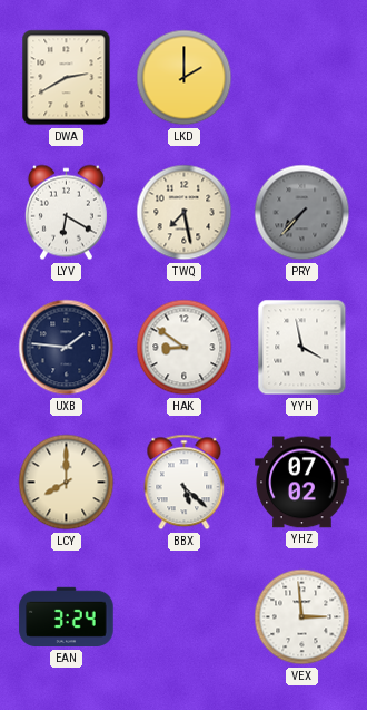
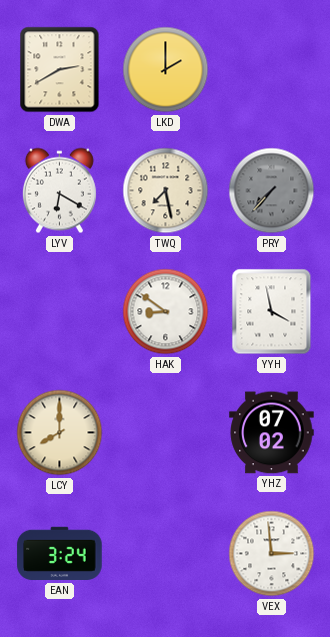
UXB: 1:46 -> none
BBX: 5:22 -> none
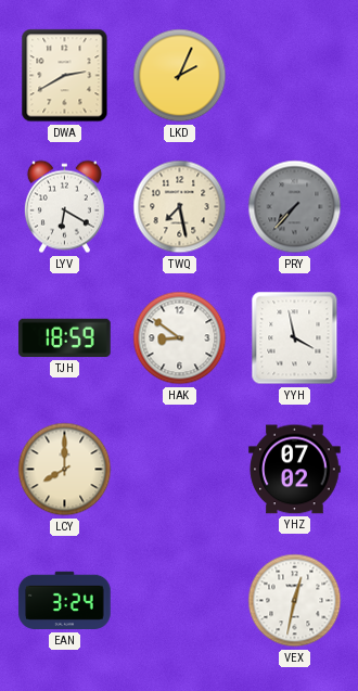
LKD: 2:00 -> 2:04
TJH: none -> 18:59
VEX: 2:59 -> 12:32
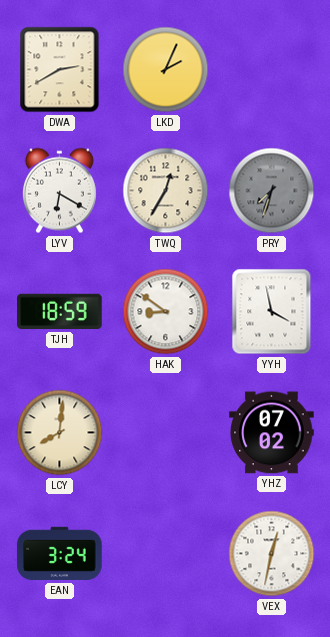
TWQ: 7:28 -> 12:35
PRY: 7:37 -> 7:33
LCY: 8:00 -> 8:01
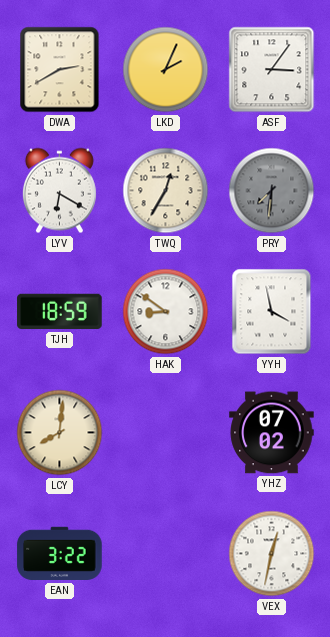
ASF: none -> 3:06
PRY: 7:33 -> 7:31
EAN: 3:24 -> 3:22
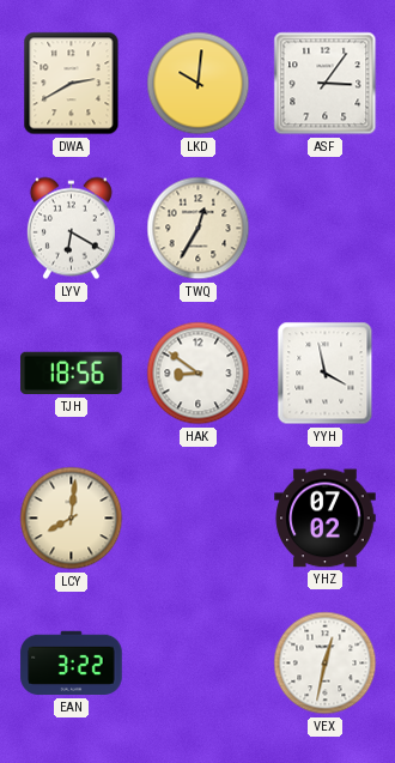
LKD: 2:04 -> 10:01
PRY: 7:31 -> none
TJH: 18:59 -> 18:56
